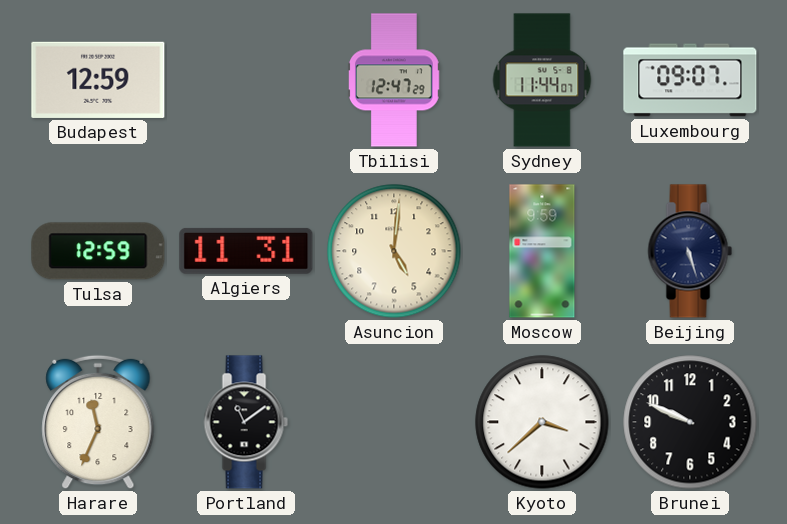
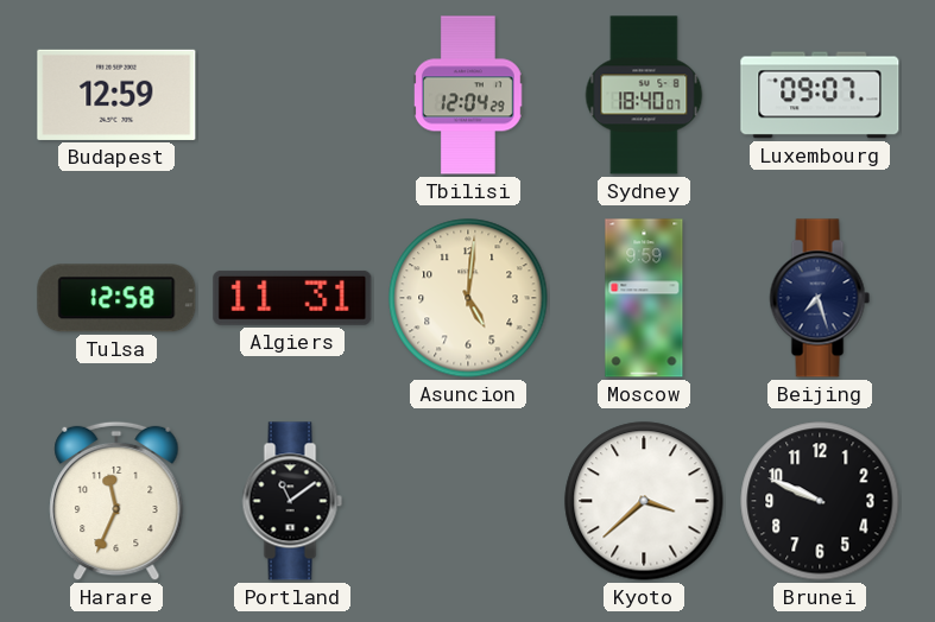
Tbilisi: 12:47 -> 12:04
Sydney: 11:44 -> 18:40
Tulsa: 12:59 -> 12:58
Beijing: 5:27 -> 7:27
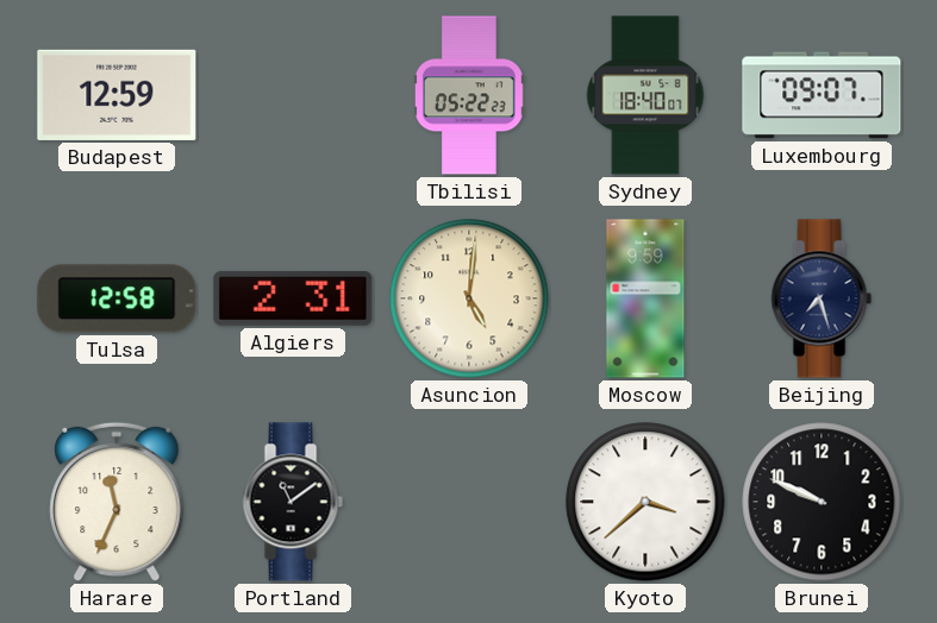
Tbilisi: 12:04 -> 05:22
Algiers: 11:31 -> 2:31
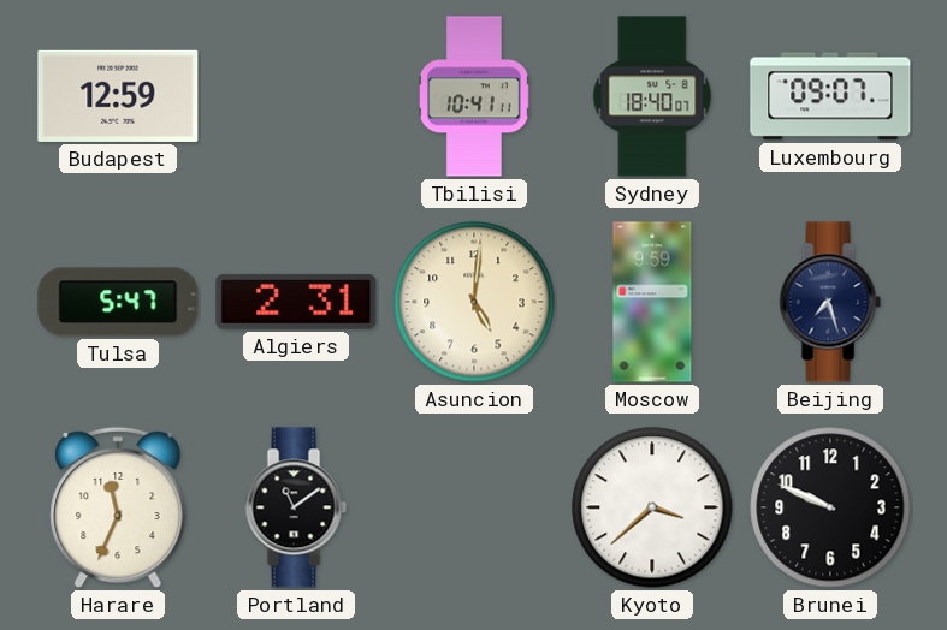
Tbilisi: 05:22 -> 10:41
Tulsa: 12:58 -> 5:47
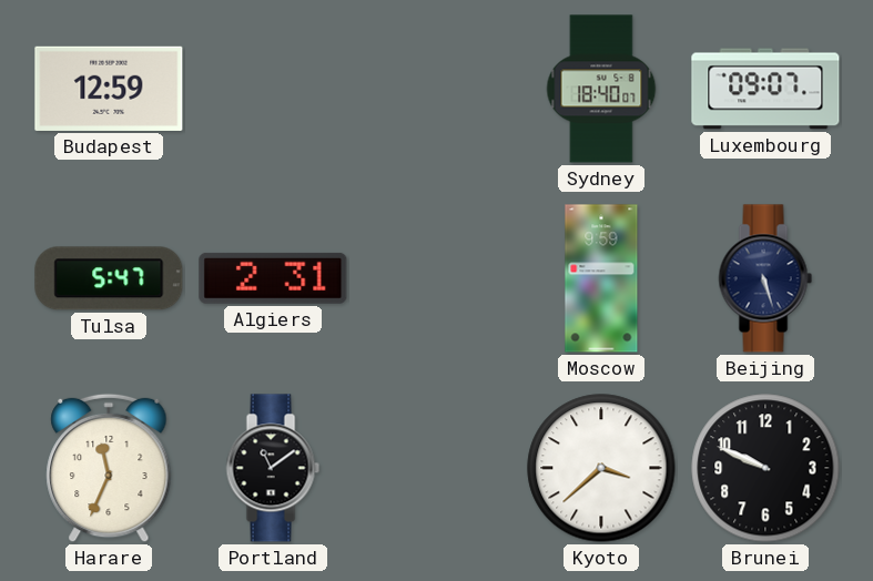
Tbilisi: 10:41 -> none
Asuncion: 5:01 -> none
Beijing: 7:27 -> 5:27
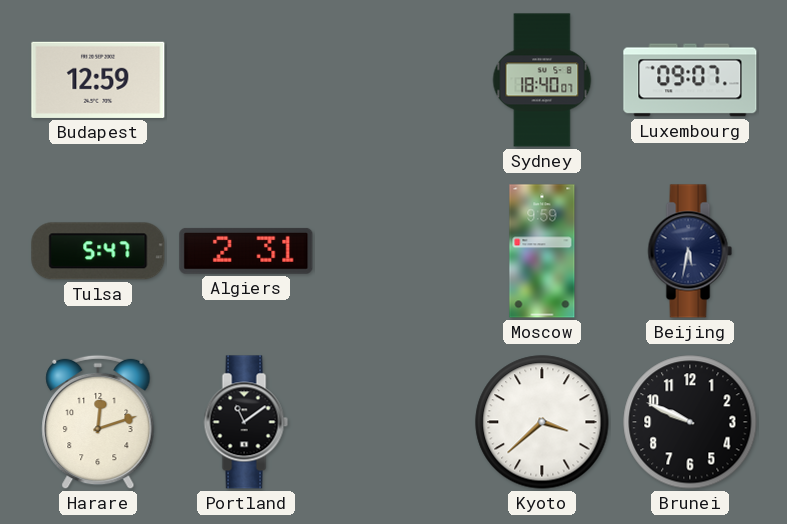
Beijing: 5:27 -> 5:32
Harare: 11:34 -> 12:12
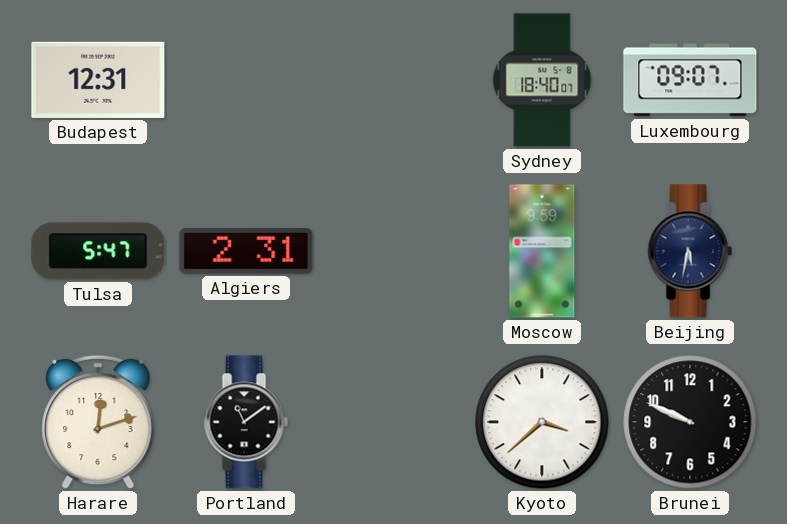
Budapest: 12:59 -> 12:31
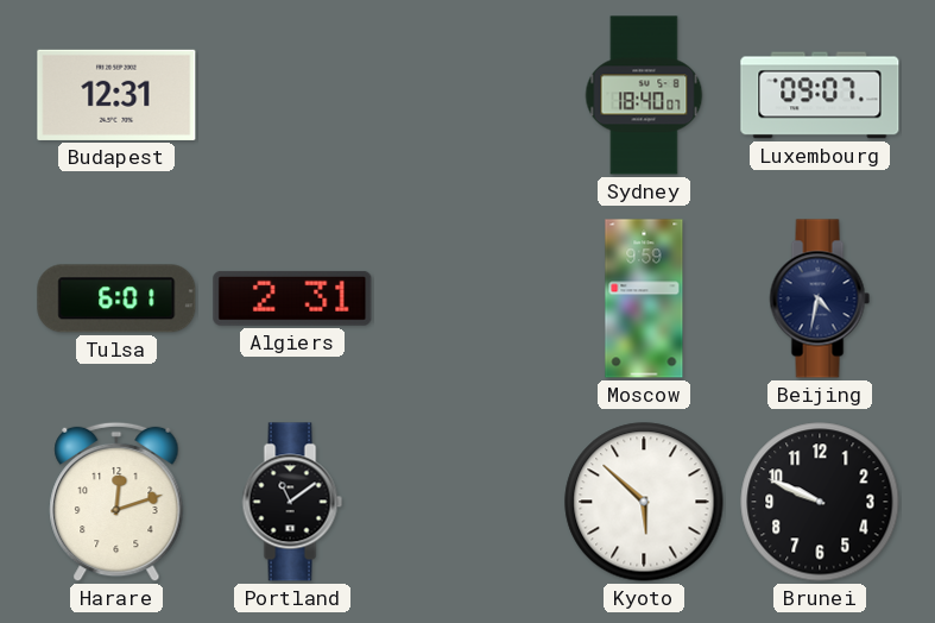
Tulsa: 5:47 -> 6:01
Beijing: 5:32 -> 4:32
Kyoto: 3:38 -> 5:52
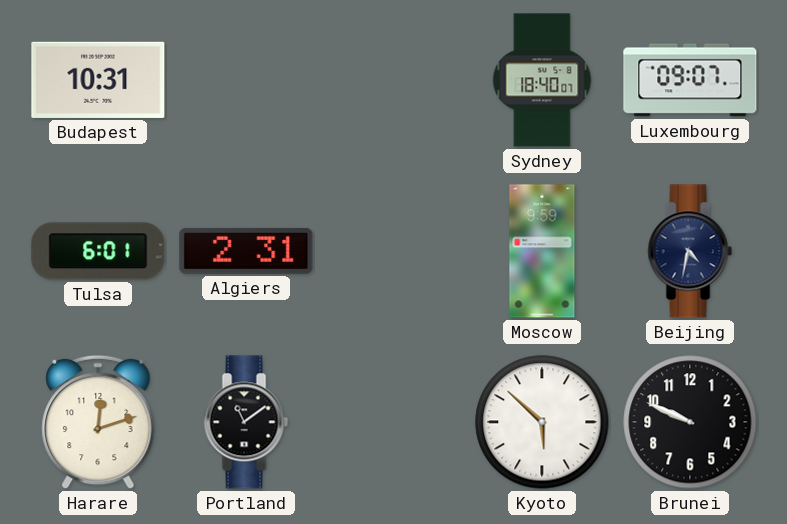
Budapest: 12:31 -> 10:31
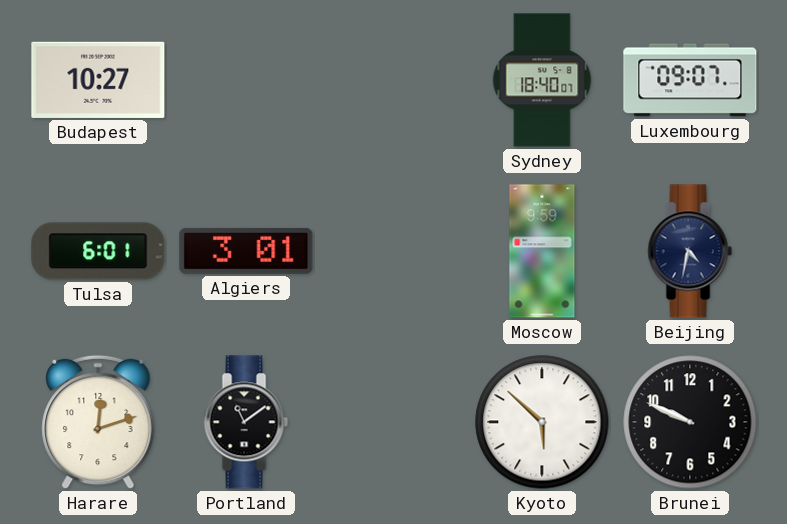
Budapest: 10:31 -> 10:27
Algiers: 2:31 -> 3:01
